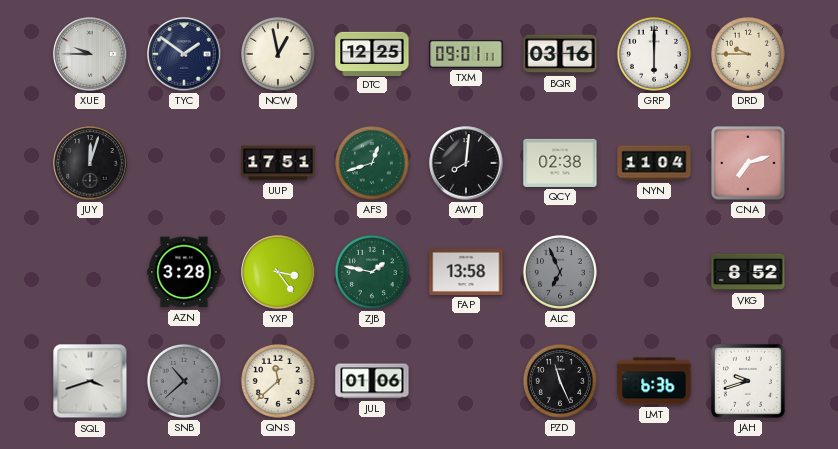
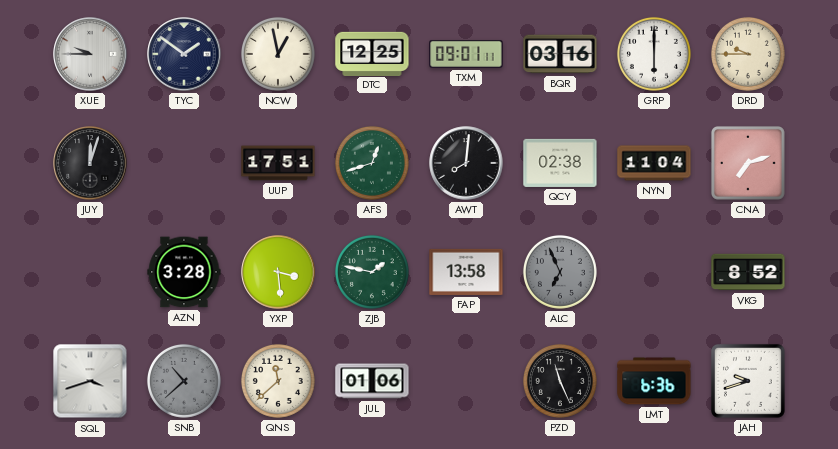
YXP: 3:24 -> 3:29
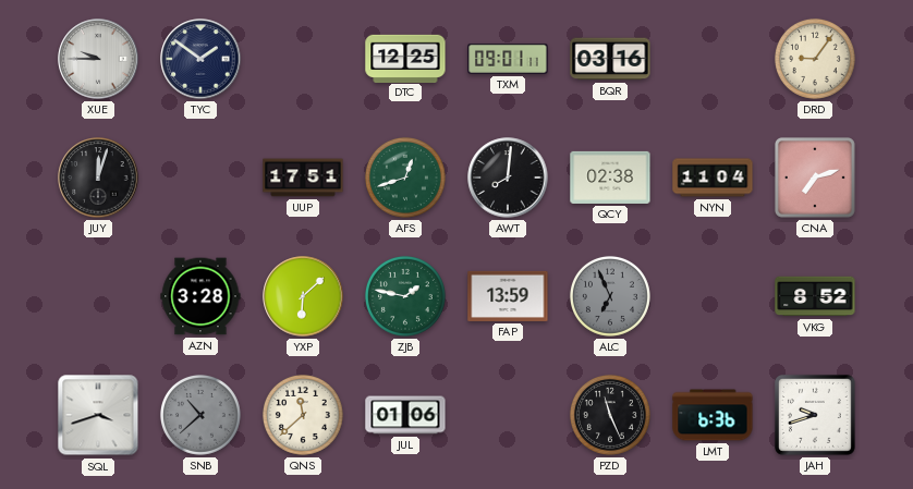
NCW: 12:58 -> none
GRP: 6:00 -> none
DRD: 9:45 -> 9:06
YXP: 3:29 -> 6:08
FAP: 13:58 -> 13:59
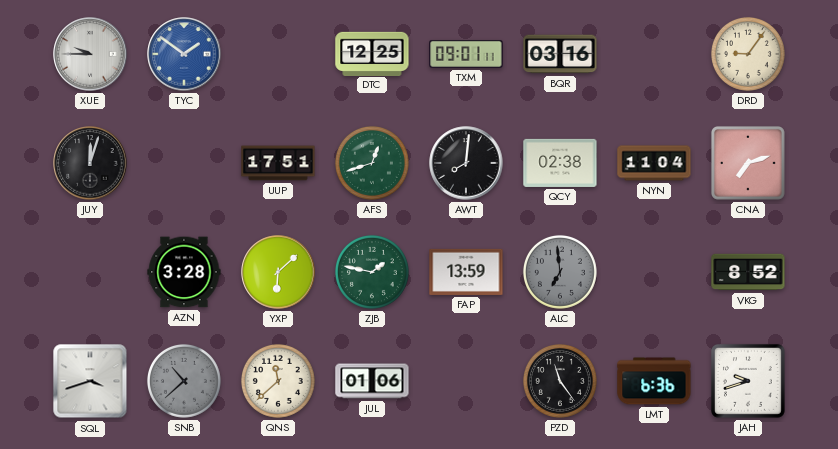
TYC dial: navy -> blue
ALC: 6:56 -> 6:59
PZD: 11:26 -> 11:24
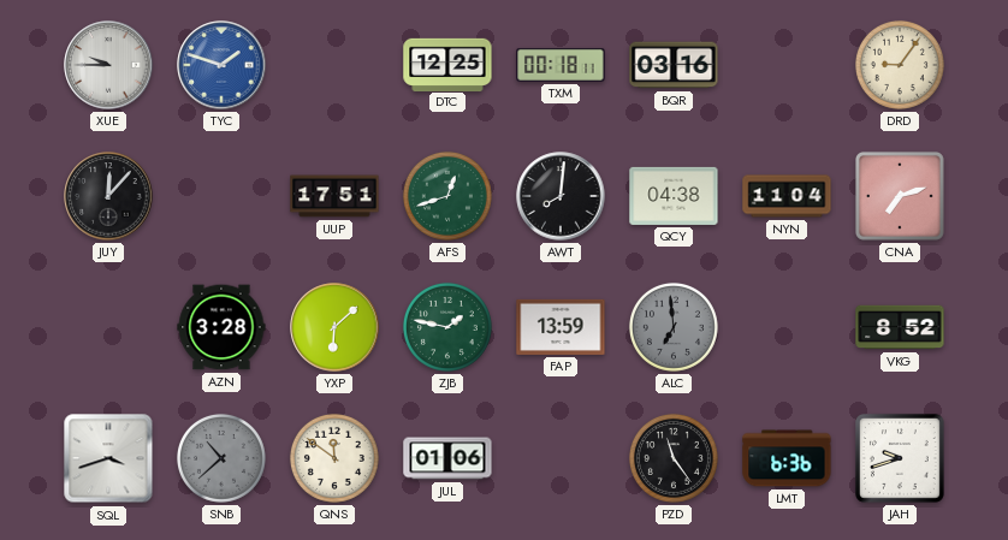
TYC: 1:51 -> 1:48
TXM: 09:01 -> 00:18
JUY: 12:03 -> 12:07
QCY: 02:38 -> 04:38
QNS: 11:38 -> 11:51
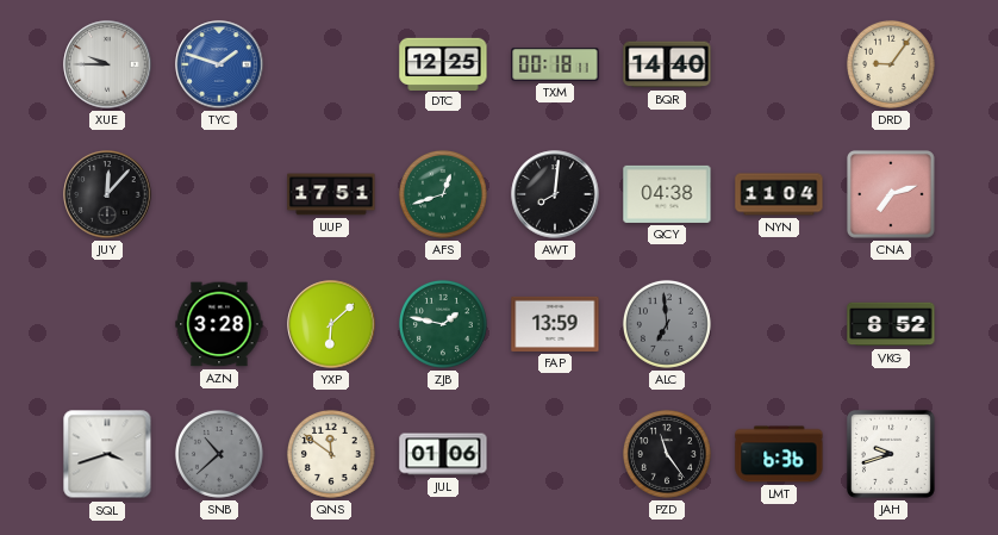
BQR: 03:16 -> 14:40
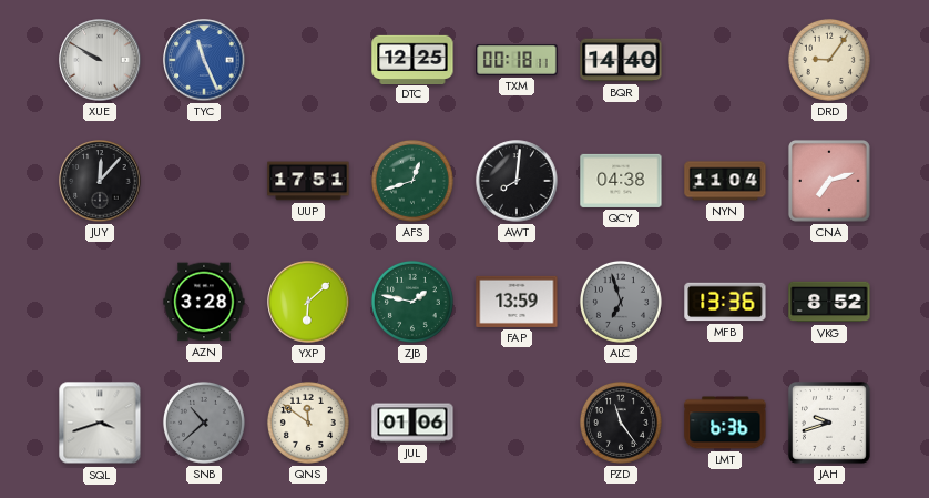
XUE: 9:45 -> 9:50
TYC: 1:48 -> 11:26
ALC: 6:59 -> 6:57
MFB: none -> 13:36
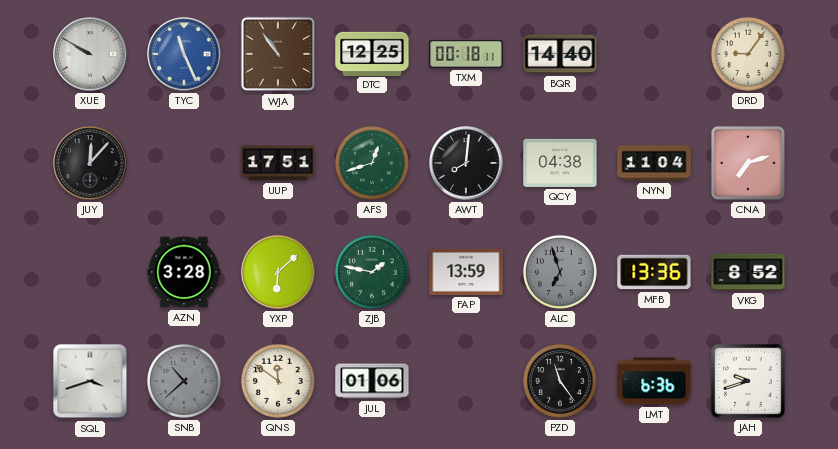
WJA: none -> 10:54
